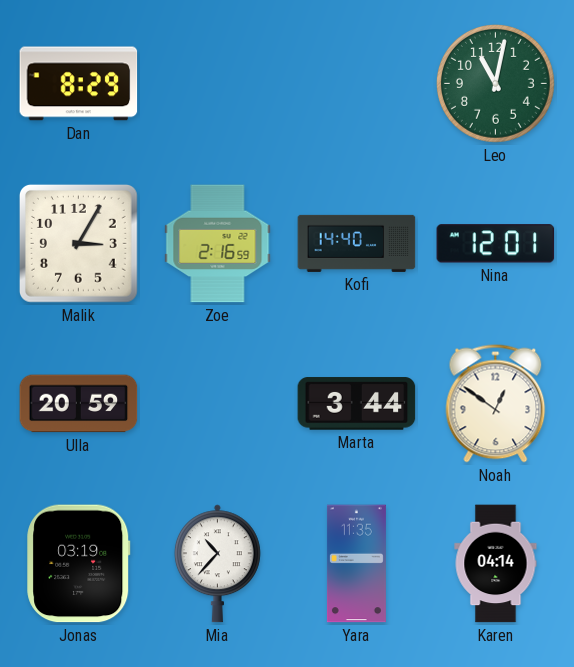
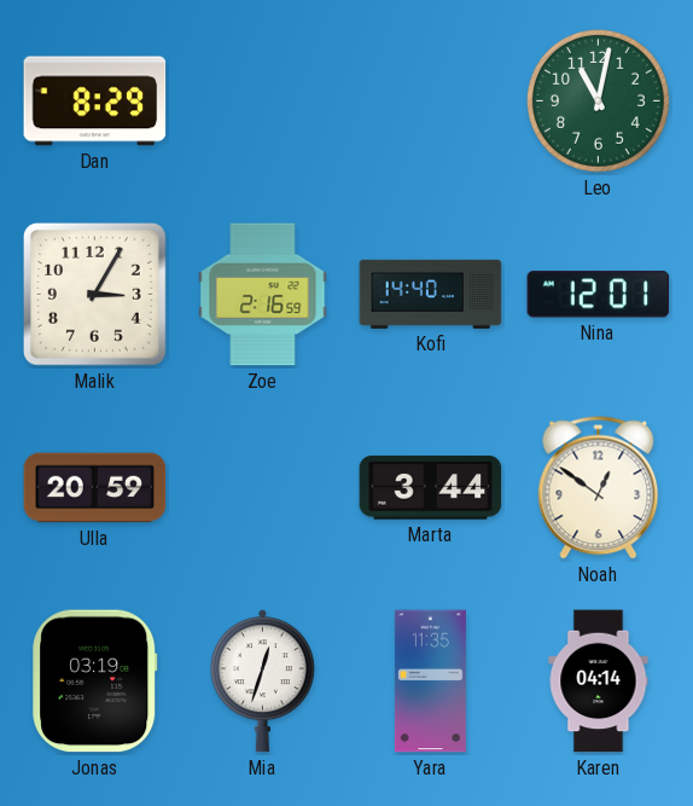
Mia: 10:37 -> 12:33
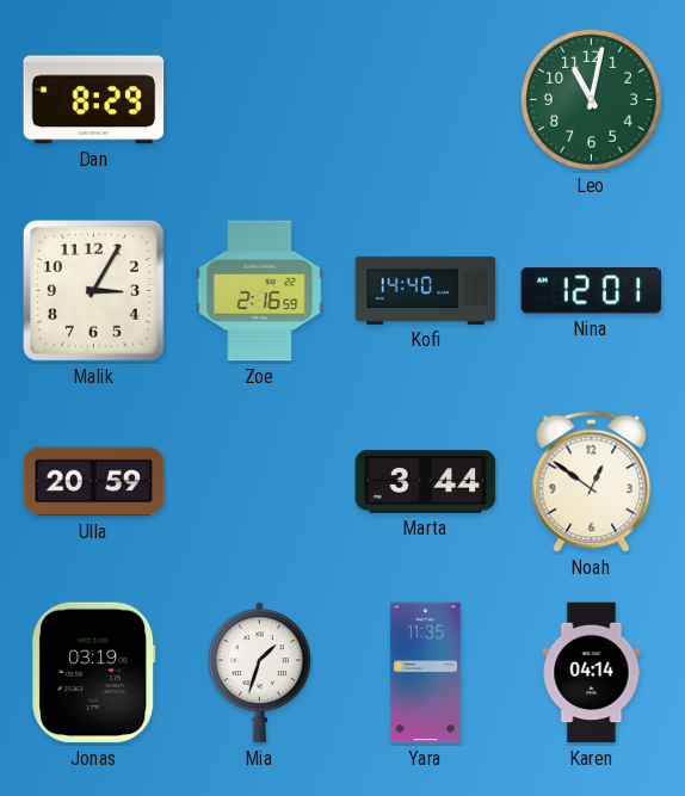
Mia: 12:33 -> 1:33
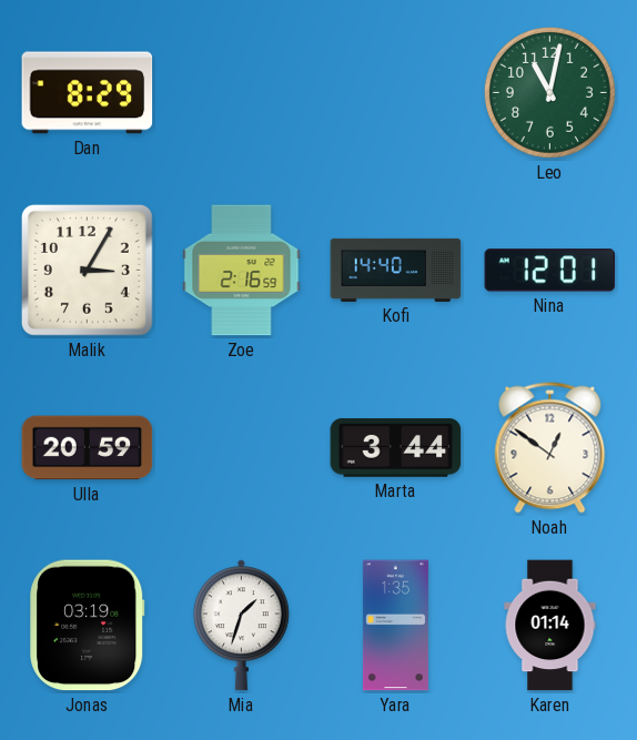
Yara: 11:35 -> 1:35
Karen: 04:14 -> 01:14
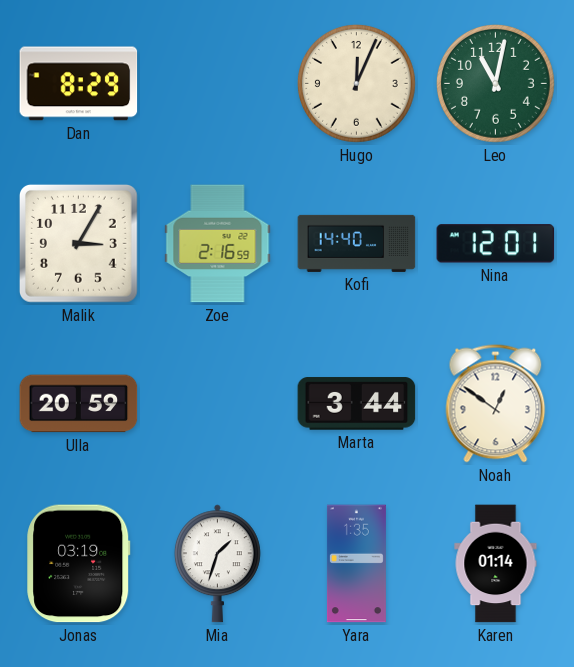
Hugo: none -> 12:04
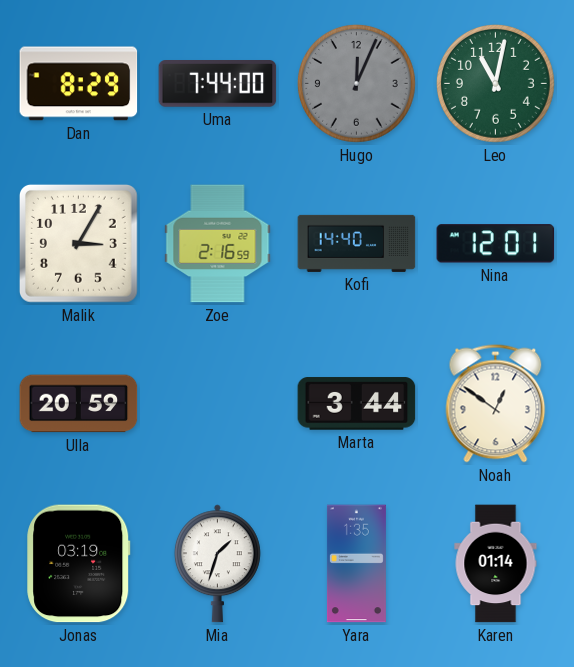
Uma: none -> 7:44
Hugo dial: cream -> grey
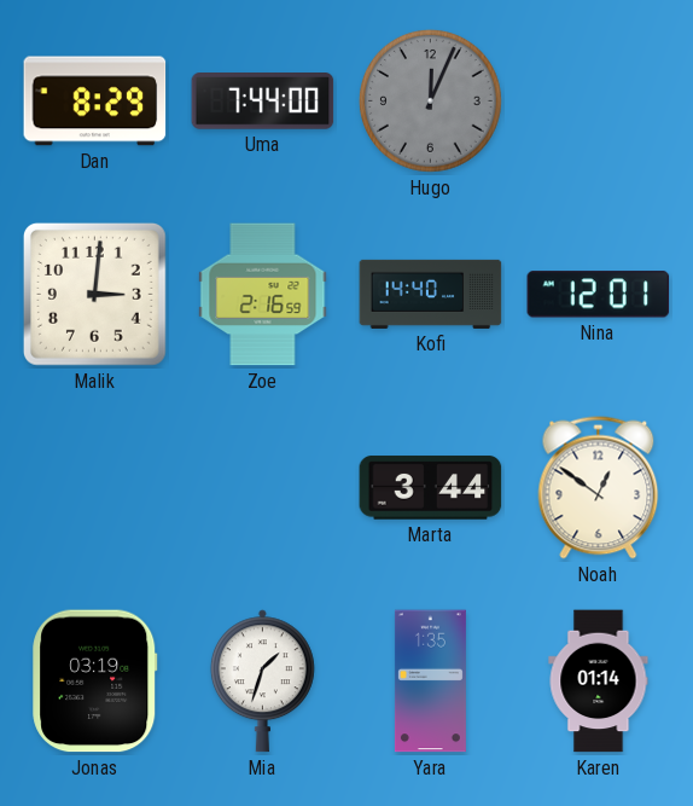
Leo: 11:02 -> none
Malik: 3:05 -> 3:01
Ulla: 20:59 -> none
